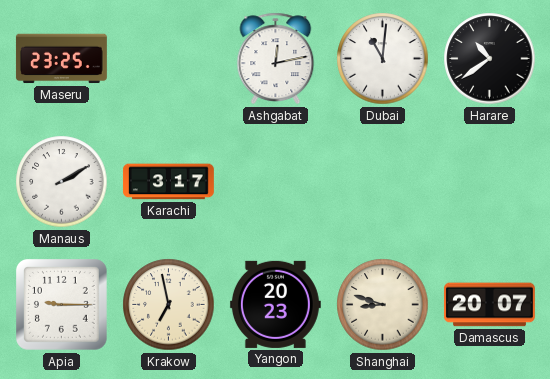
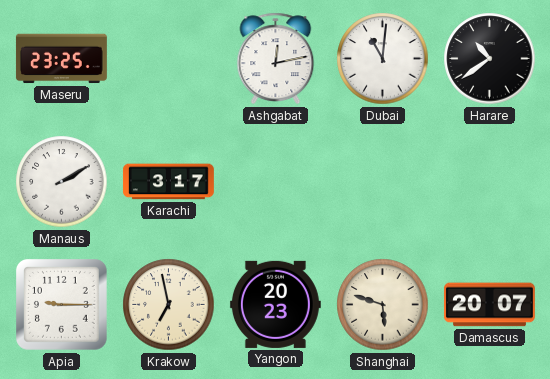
Shanghai: 8:48 -> 5:48
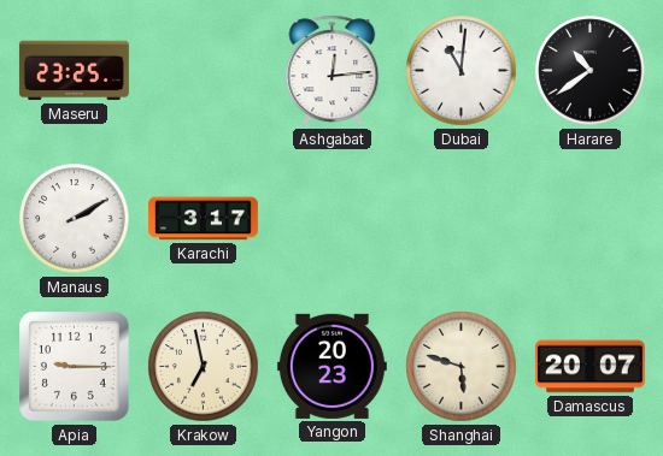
Ashgabat: 12:13 -> 12:14
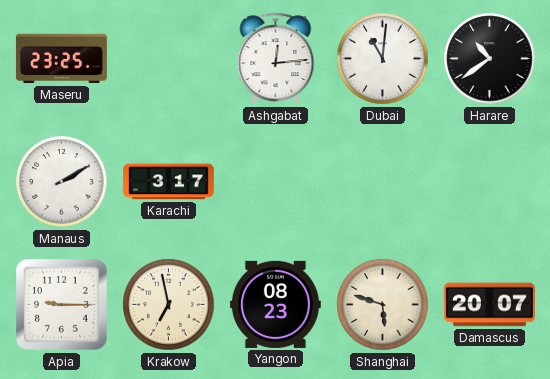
Yangon: 20:23 -> 08:23
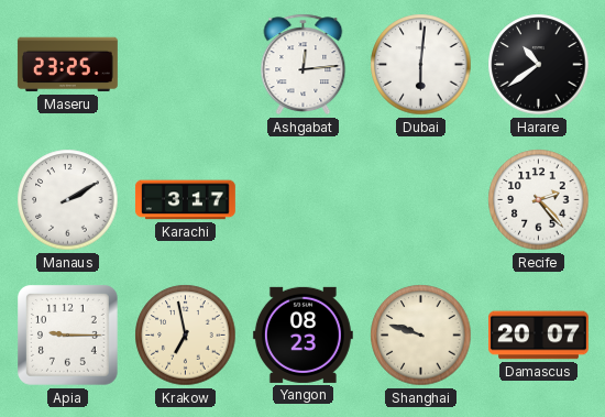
Dubai: 11:01 -> 6:01
Recife: none -> 2:23
Shanghai: 5:48 -> 9:48
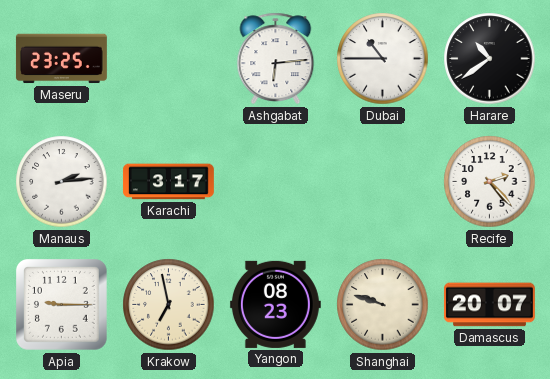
Ashgabat: 12:14 -> 6:14
Dubai: 6:01 -> 10:45
Manaus: 2:10 -> 2:14
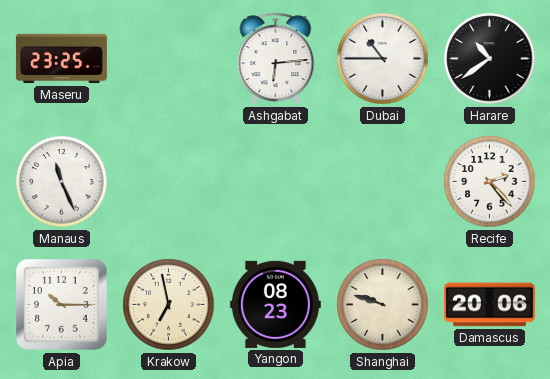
Manaus: 2:14 -> 11:26
Karachi: 3:17 -> none
Apia: 9:15 -> 10:15
Damascus: 20:07 -> 20:06
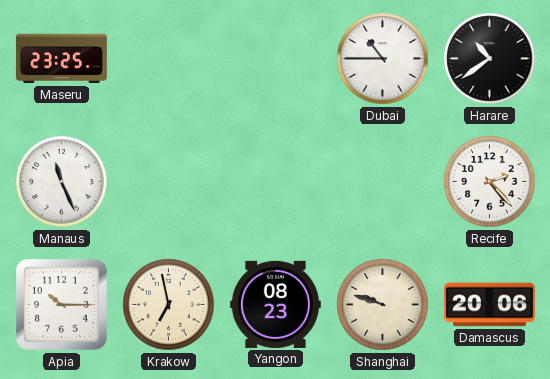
Ashgabat: 6:14 -> none
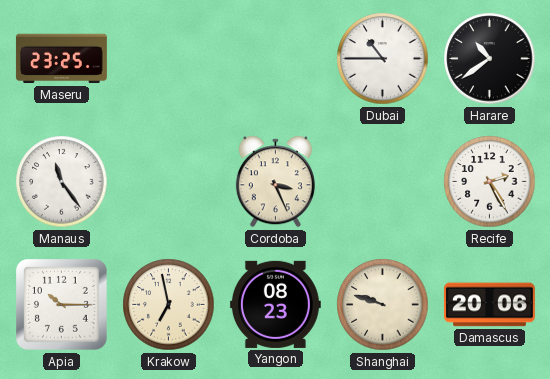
Manaus: 11:26 -> 11:24
Cordoba: none -> 3:26
Recife: 2:23 -> 2:25
